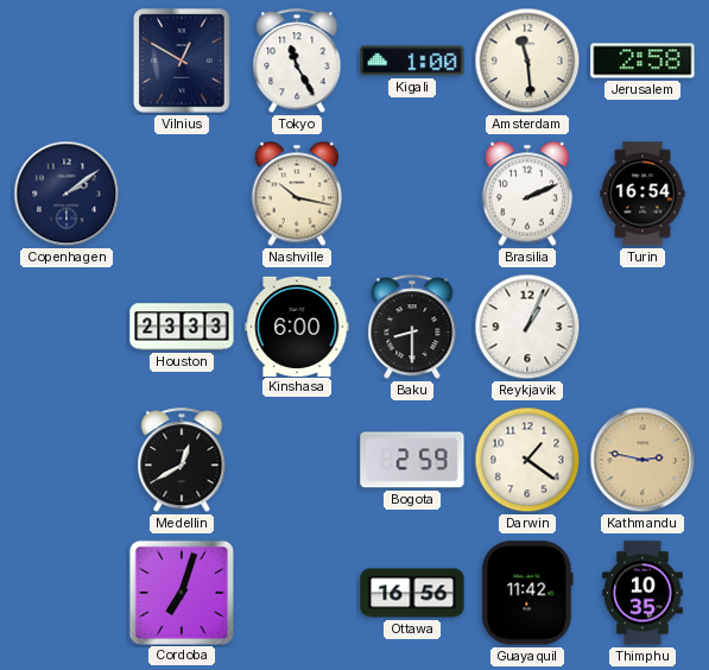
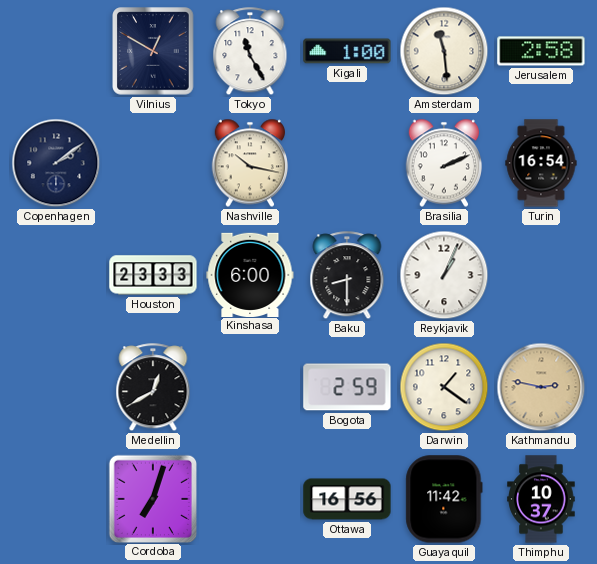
Thimphu: 10:35 -> 10:37
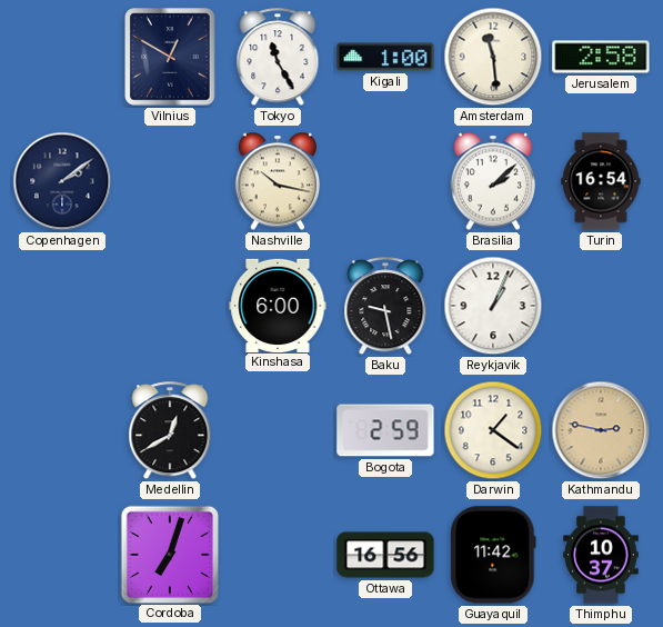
Brasilia: 2:11 -> 2:08
Houston: 23:33 -> none
Baku: 8:30 -> 9:28
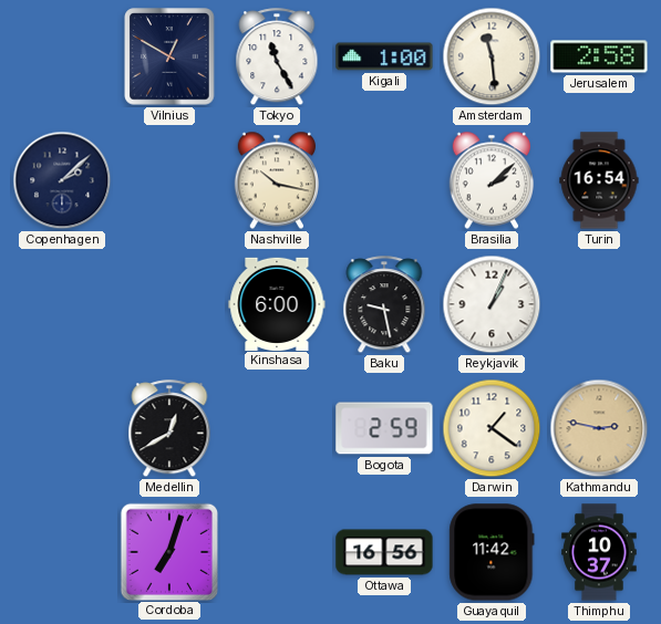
Copenhagen: 2:09 -> 2:08
